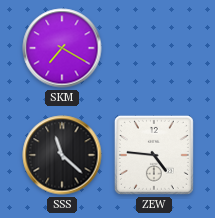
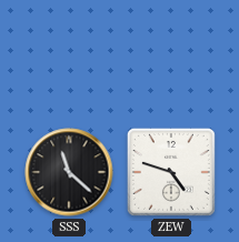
SKM: 7:20 -> none
ZEW: 4:46 -> 4:48
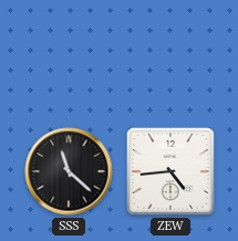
ZEW: 4:48 -> 4:44
